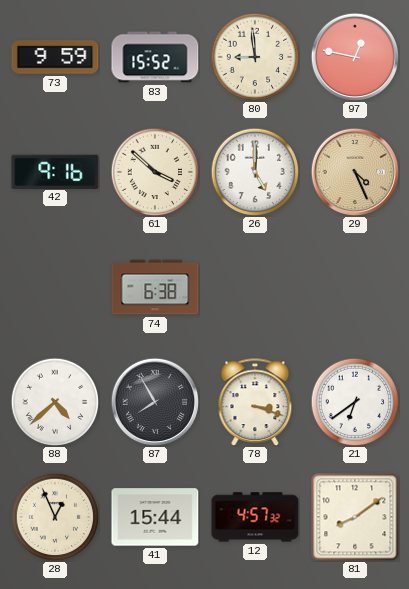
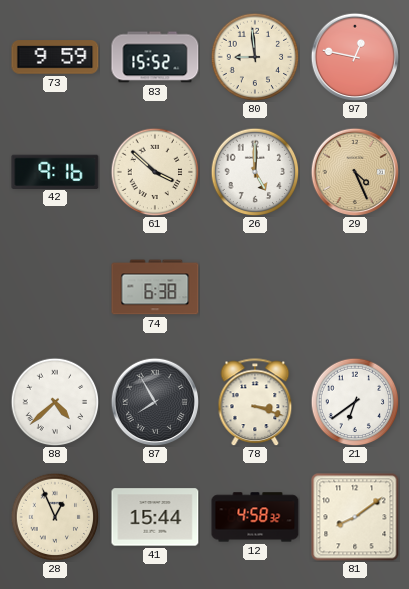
12: 4:57 -> 4:58
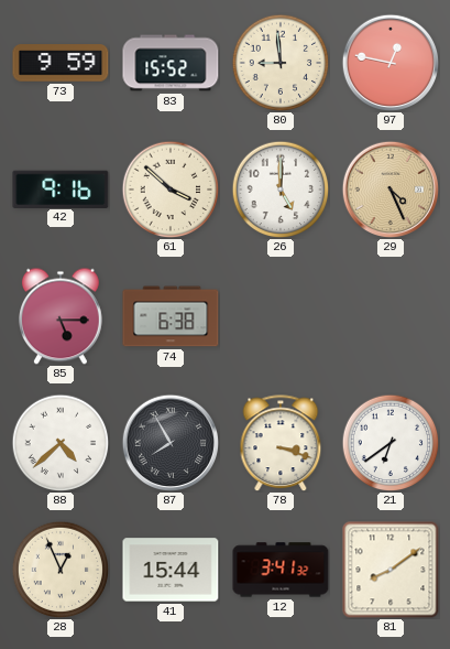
85: none -> 5:15
12: 4:58 -> 3:41
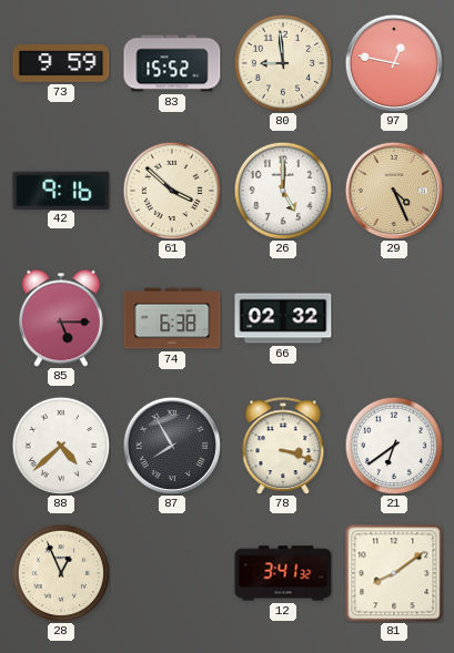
66: none -> 02:32
41: 15:44 -> none
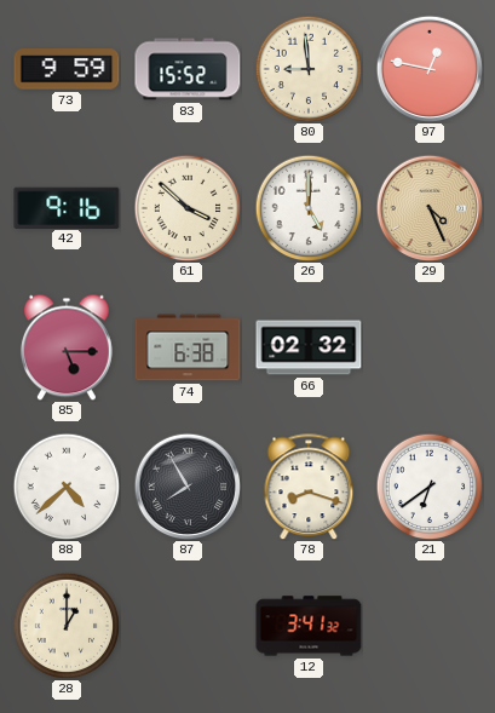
78: 3:18 -> 8:18
28: 12:56 -> 1:00
81: 8:09 -> none
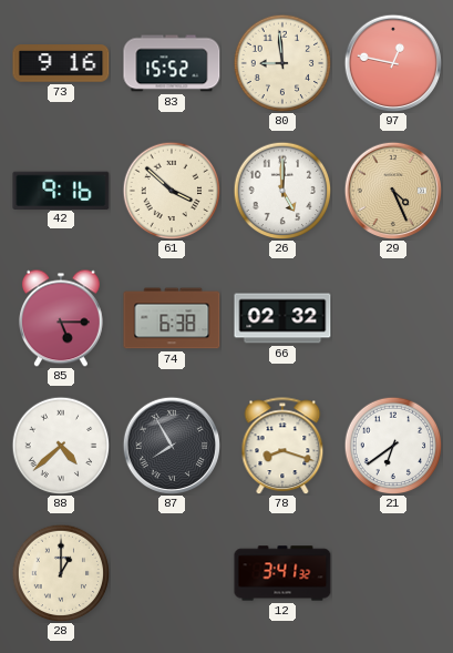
73: 9:59 -> 9:16
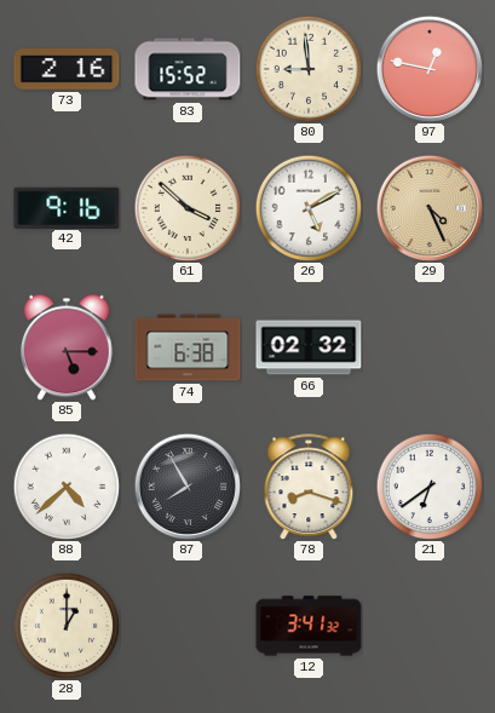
73: 9:16 -> 2:16
26: 5:00 -> 5:10
